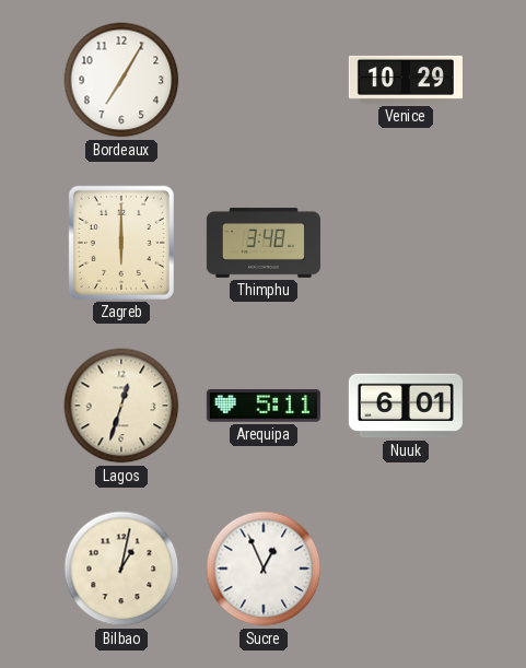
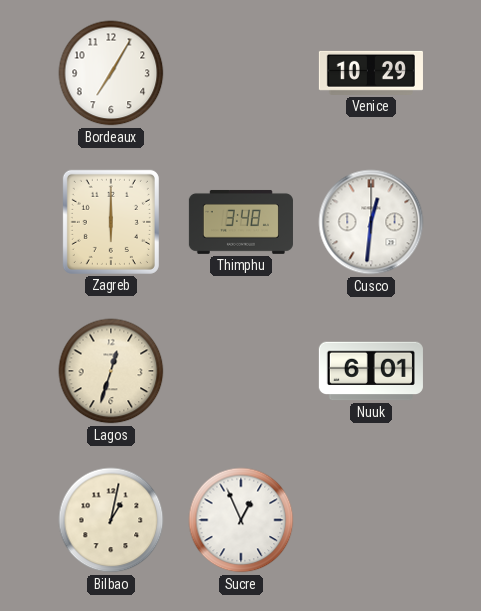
Cusco: none -> 12:31
Arequipa: 5:11 -> none
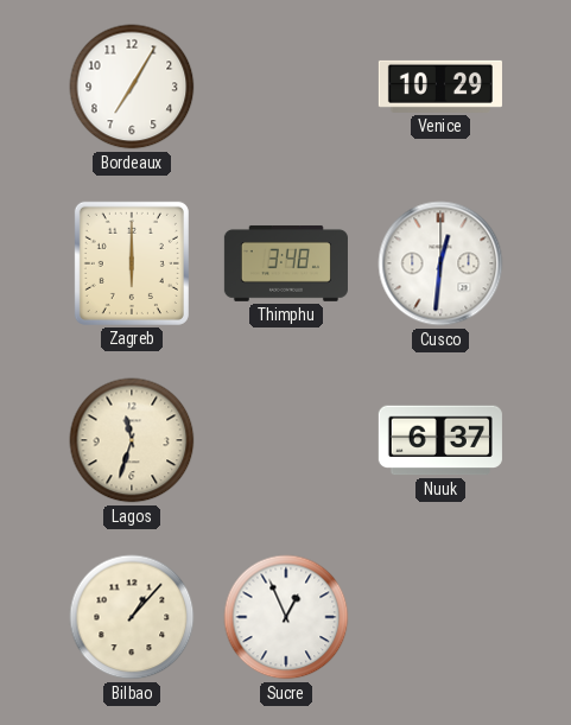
Lagos: 12:33 -> 11:33
Nuuk: 6:01 -> 6:37
Bilbao: 1:02 -> 1:07
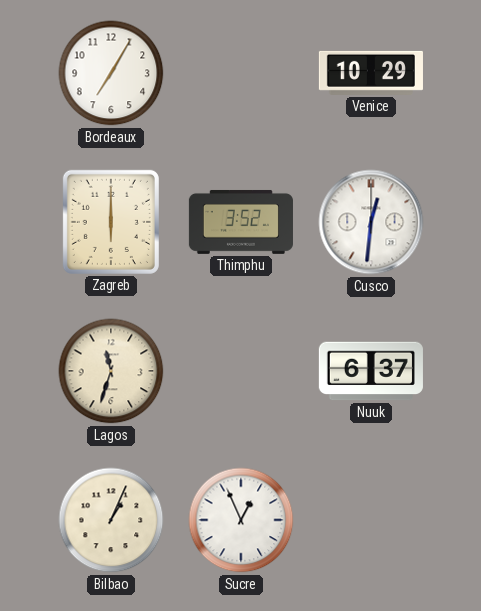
Thimphu: 3:48 -> 3:52
Bilbao: 1:07 -> 1:04
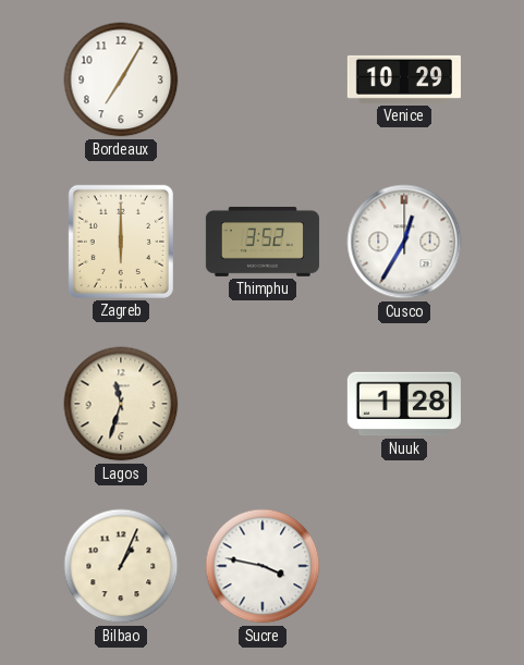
Cusco: 12:31 -> 12:35
Nuuk: 6:37 -> 1:28
Sucre: 12:56 -> 3:47
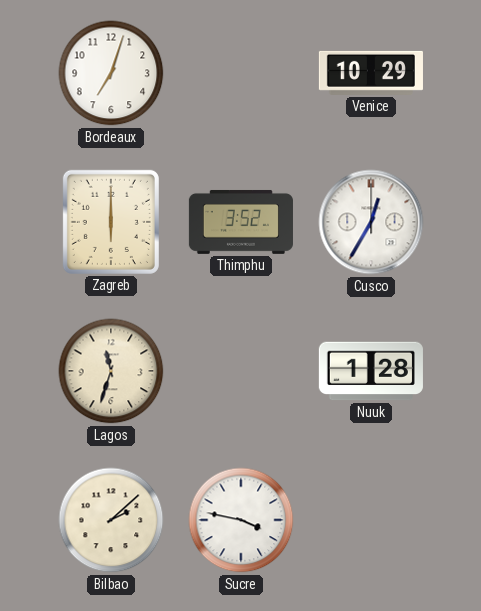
Bordeaux: 7:05 -> 7:03
Bilbao: 1:04 -> 2:08
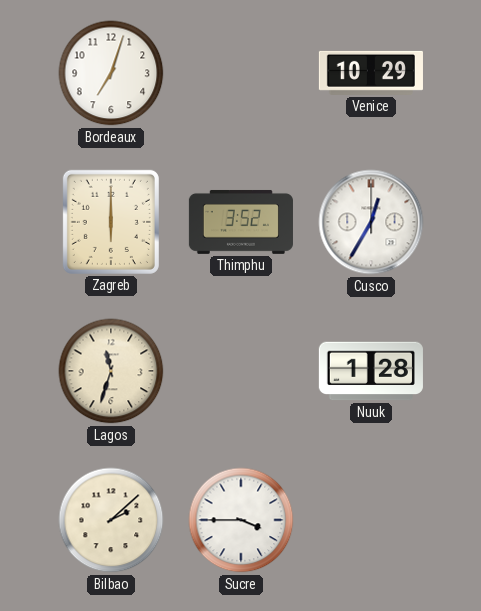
Sucre: 3:47 -> 3:45
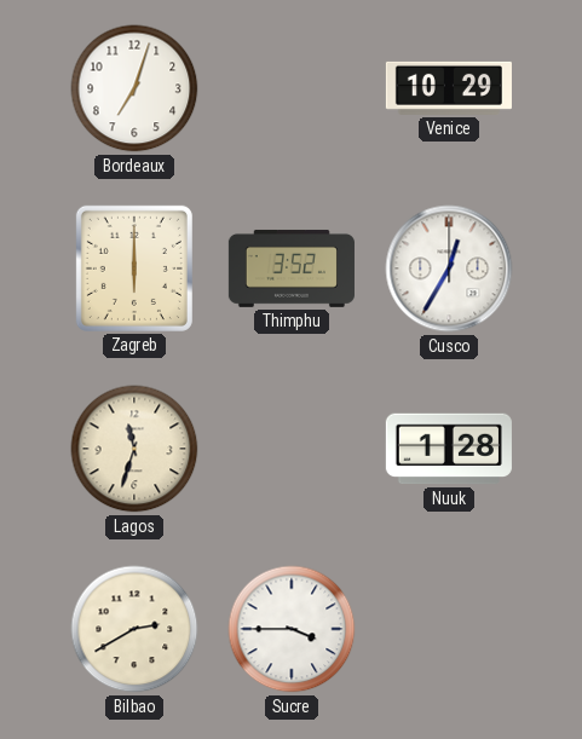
Bilbao: 2:08 -> 2:40
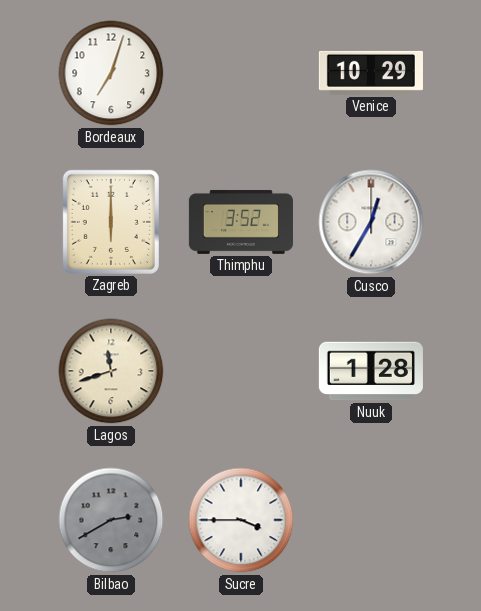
Lagos: 11:33 -> 11:42
Bilbao dial: cream -> grey
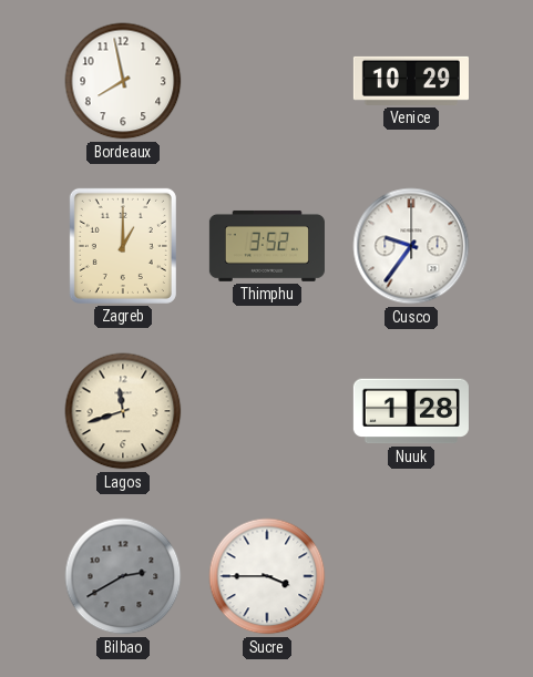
Bordeaux: 7:03 -> 7:58
Zagreb: 6:00 -> 1:00
Cusco: 12:35 -> 9:36
